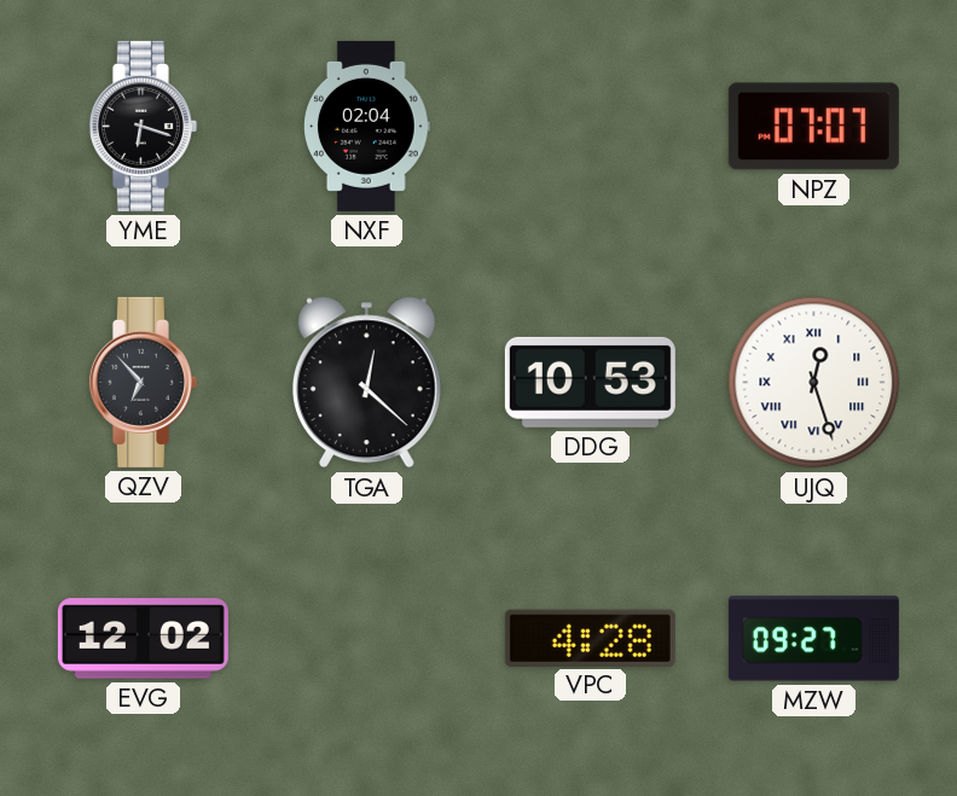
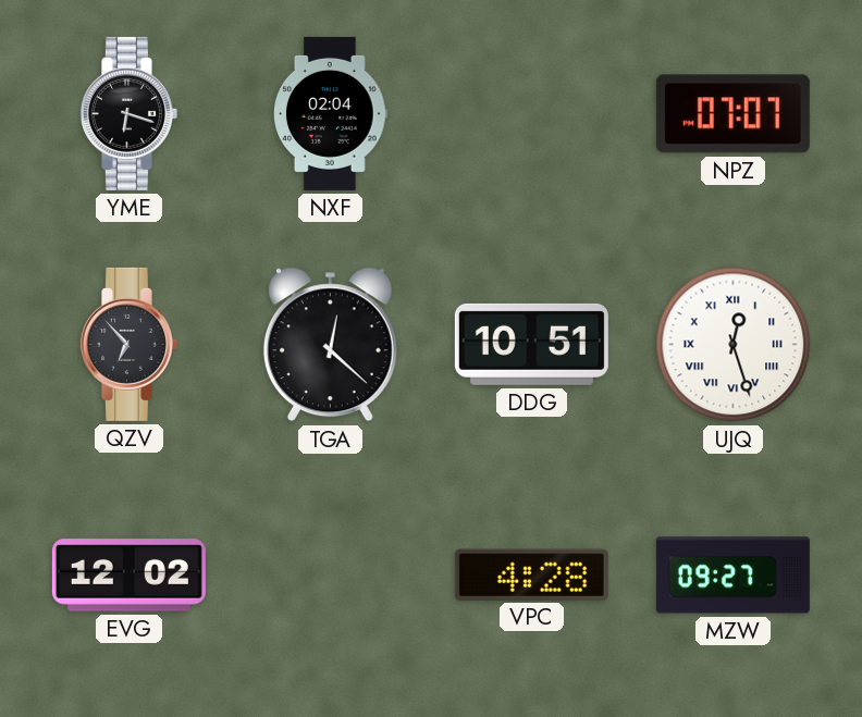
DDG: 10:53 -> 10:51
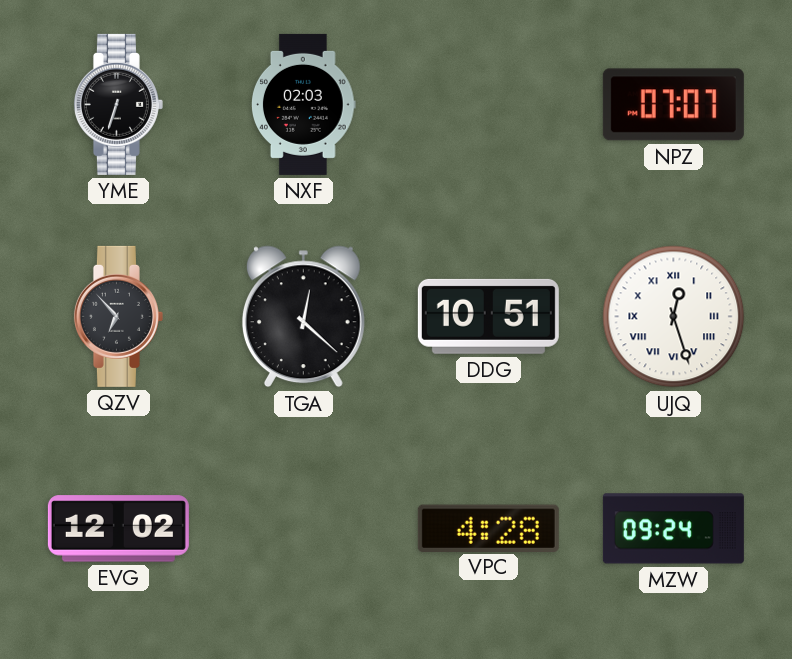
YME: 6:18 -> 6:33
NXF: 02:04 -> 02:03
MZW: 09:27 -> 09:24
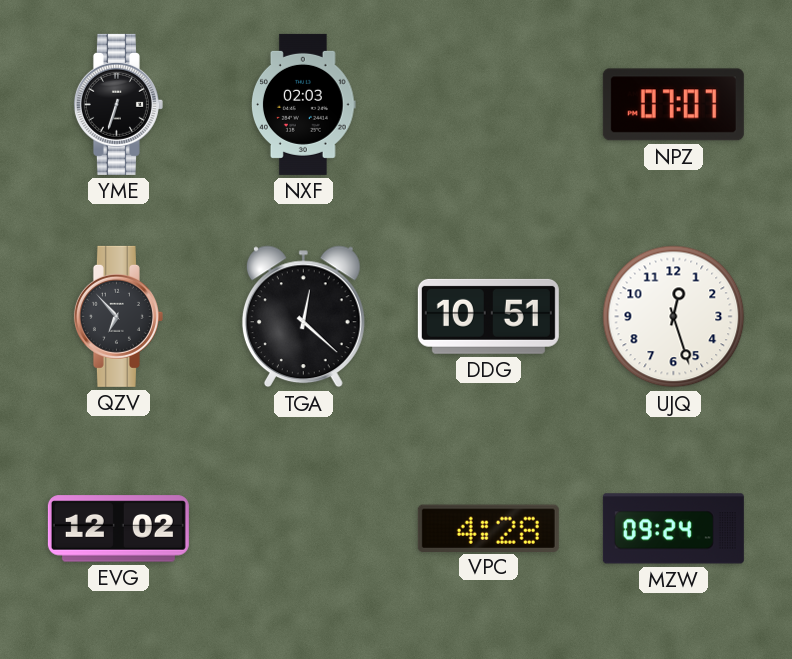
UJQ numerals: Roman -> Arabic
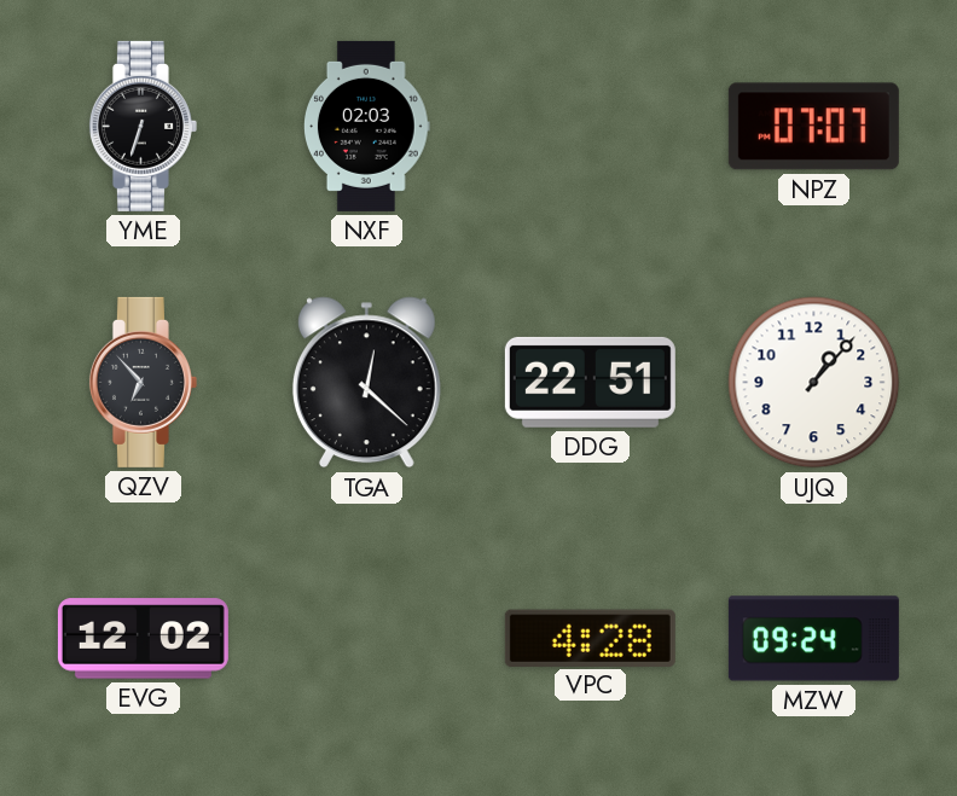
DDG: 10:51 -> 22:51
UJQ: 12:27 -> 1:07
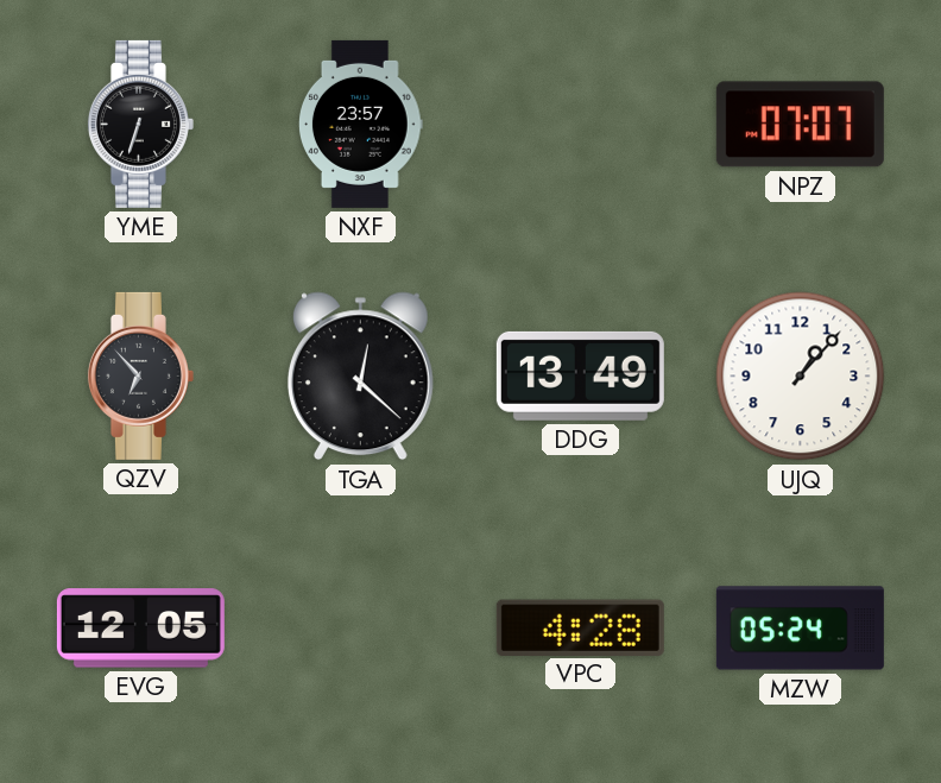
NXF: 02:03 -> 23:57
DDG: 22:51 -> 13:49
EVG: 12:02 -> 12:05
MZW: 09:24 -> 05:24
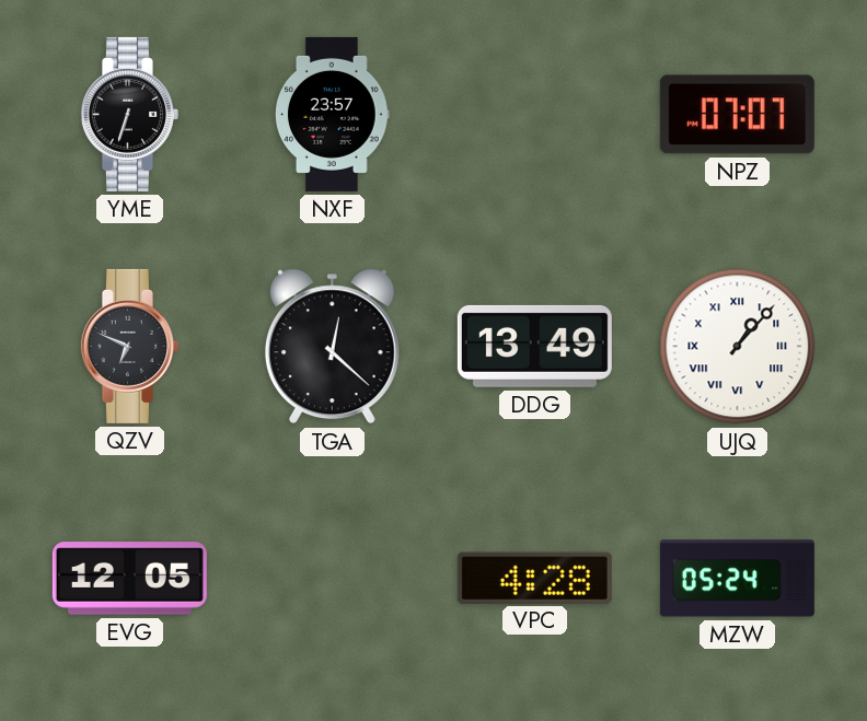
QZV: 6:53 -> 6:49
UJQ numerals: Arabic -> Roman
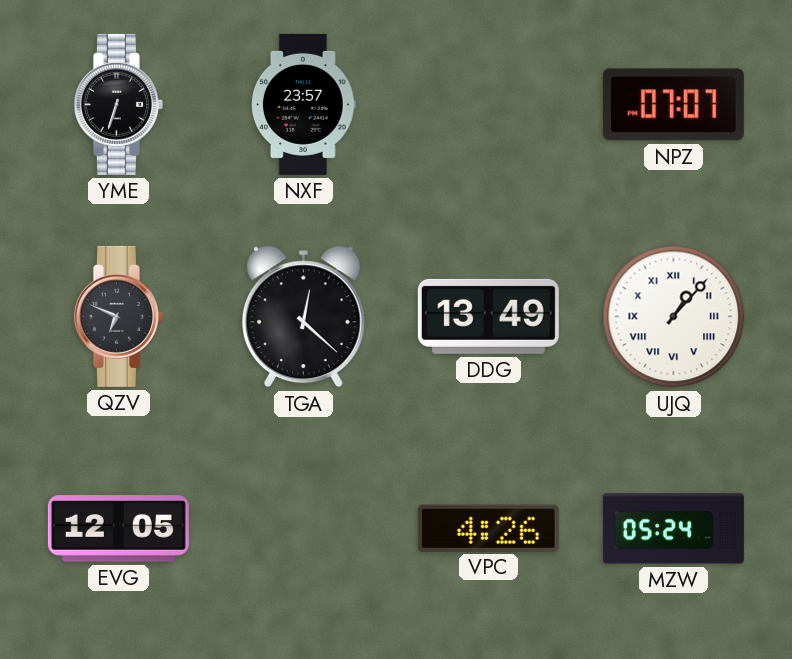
VPC: 4:28 -> 4:26
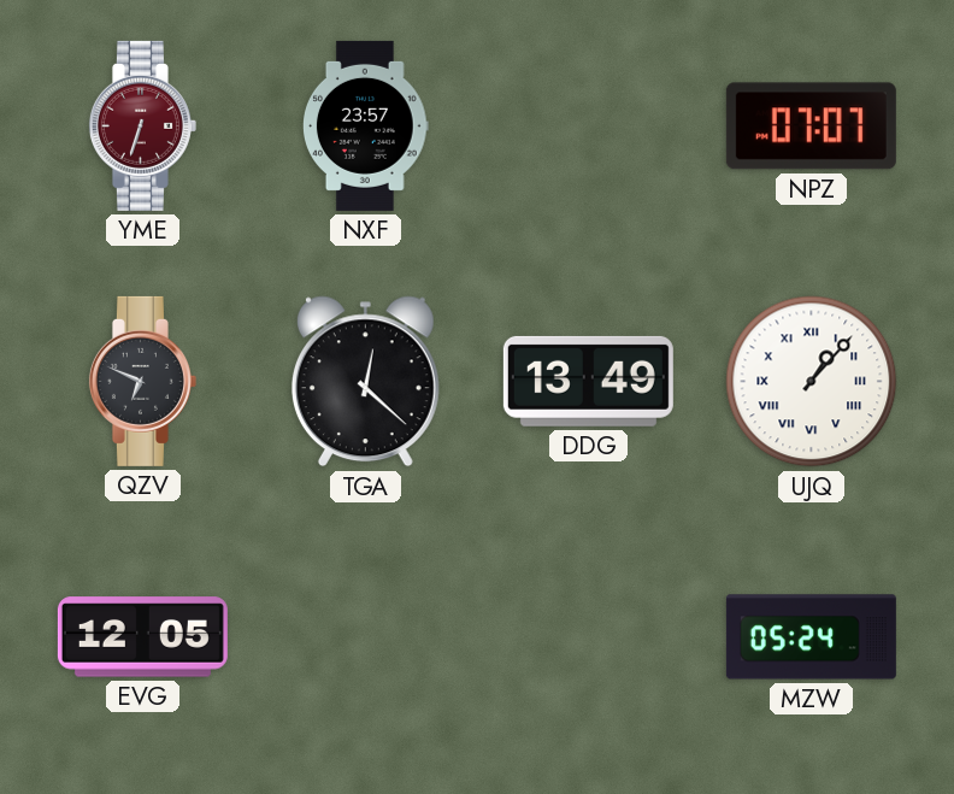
YME dial: black -> burgundy
VPC: 4:26 -> none
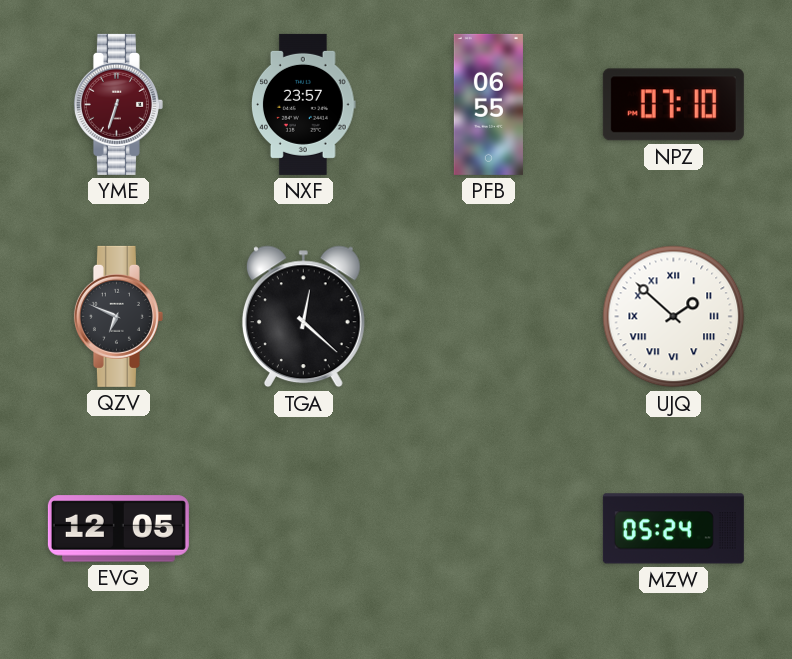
PFB: none -> 06:55
NPZ: 07:07 -> 07:10
DDG: 13:49 -> none
UJQ: 1:07 -> 1:52
